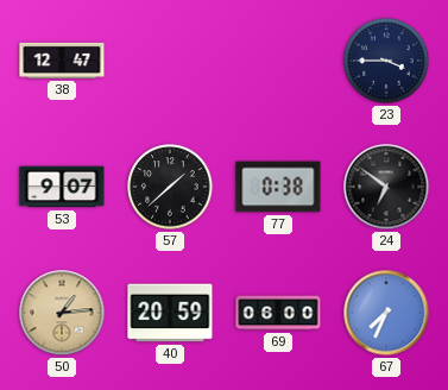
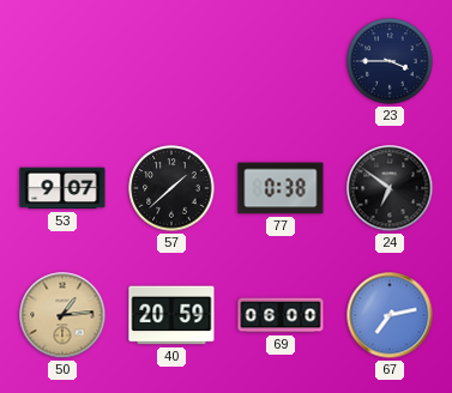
38: 12:47 -> none
67: 7:34 -> 7:13
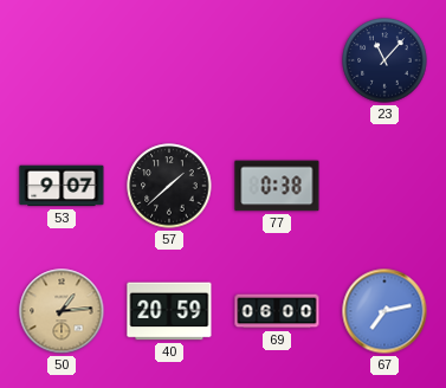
23: 3:45 -> 11:07
24: 6:51 -> none
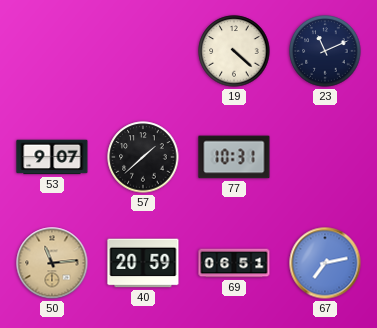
19: none -> 4:22
23: 11:07 -> 11:11
77: 0:38 -> 10:31
50: 1:14 -> 11:14
69: 06:00 -> 06:51
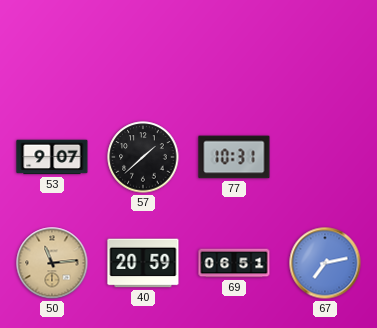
19: 4:22 -> none
23: 11:11 -> none
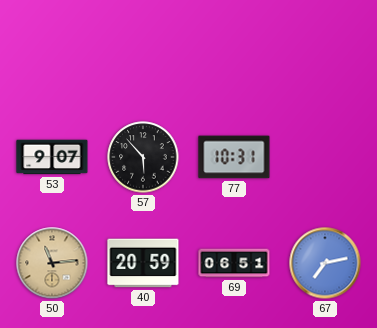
57: 1:38 -> 5:53
